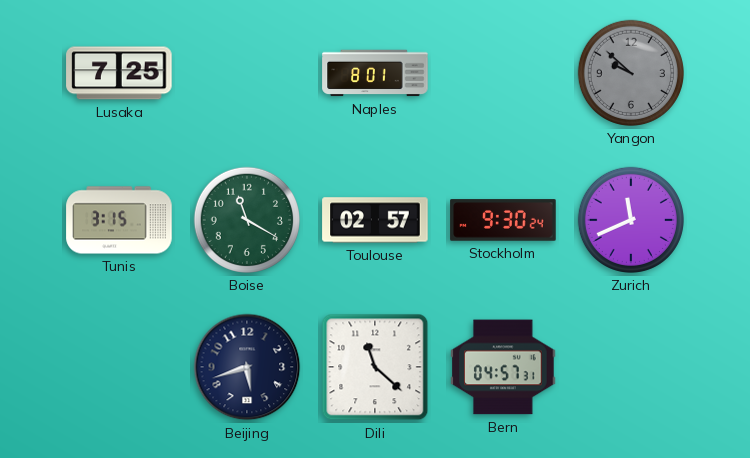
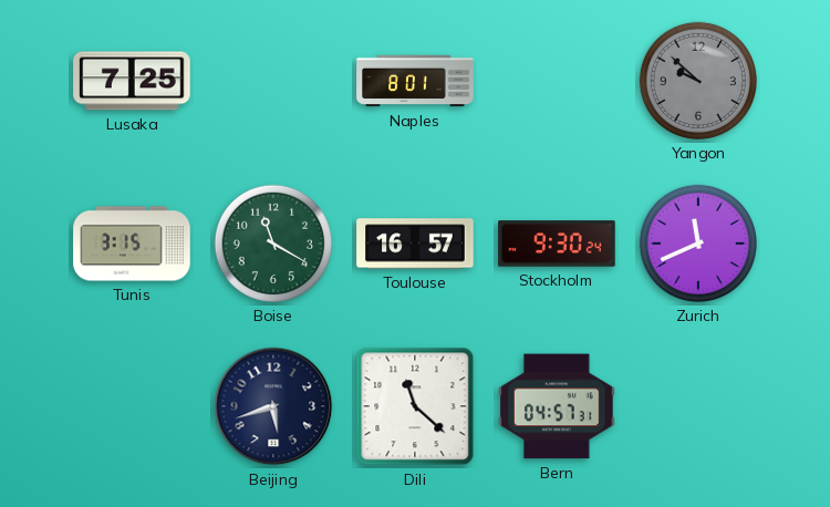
Toulouse: 02:57 -> 16:57
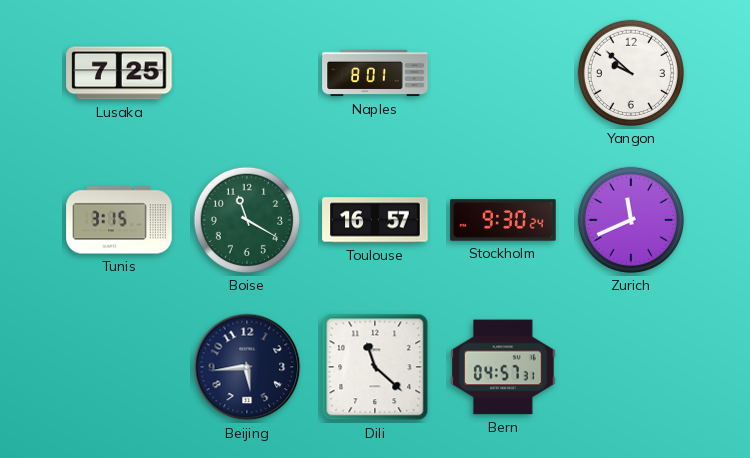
Yangon dial: grey -> white
Beijing: 5:42 -> 5:44
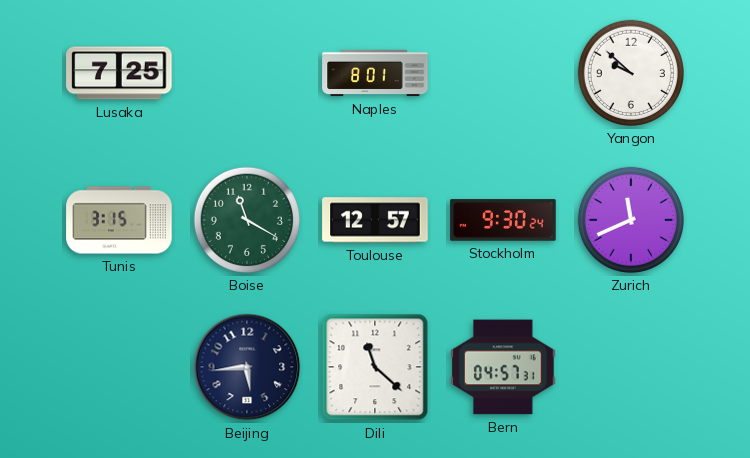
Toulouse: 16:57 -> 12:57
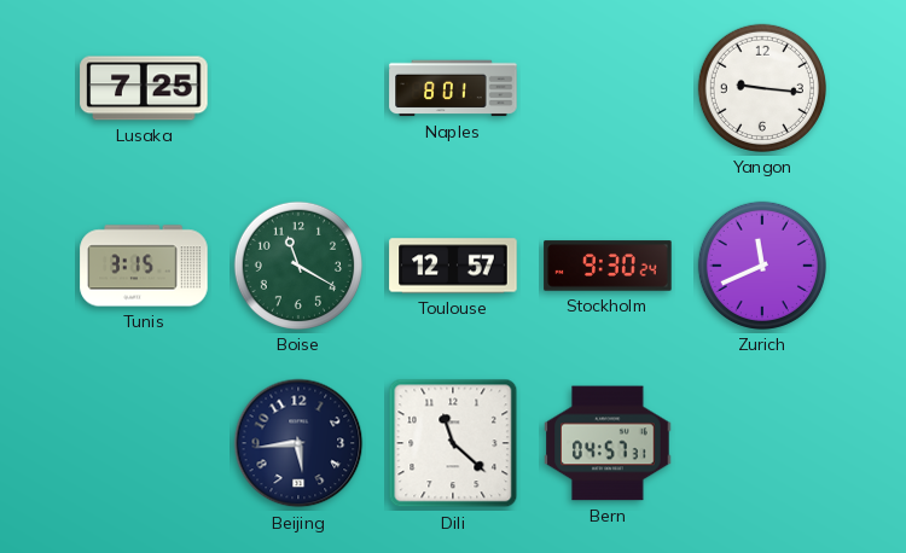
Yangon: 9:52 -> 9:16
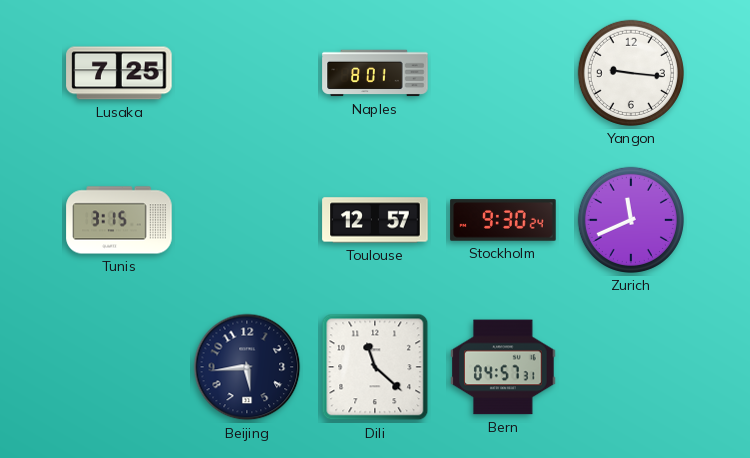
Boise: 11:20 -> none
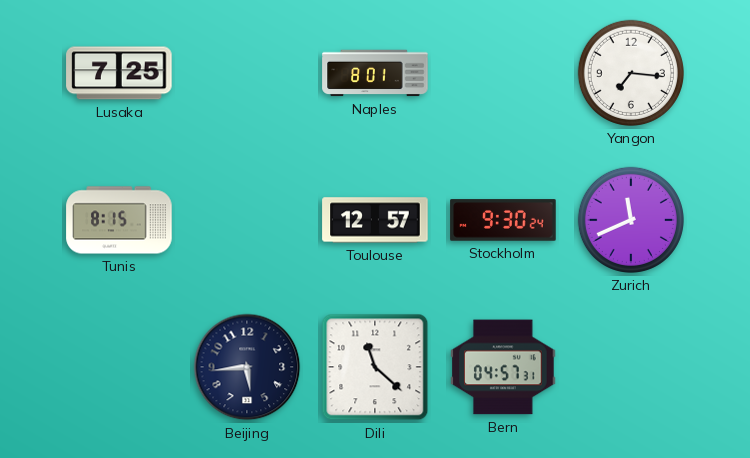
Yangon: 9:16 -> 7:16
Tunis: 3:15 -> 8:15
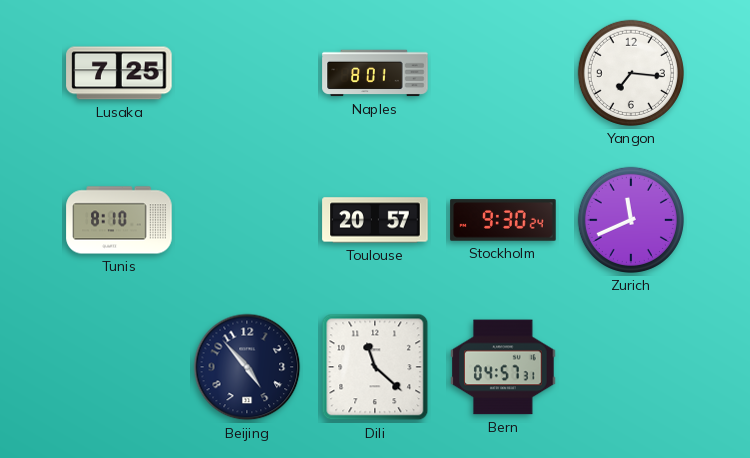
Tunis: 8:15 -> 8:10
Toulouse: 12:57 -> 20:57
Beijing: 5:44 -> 4:53
